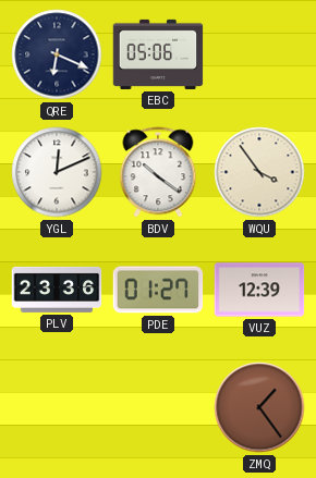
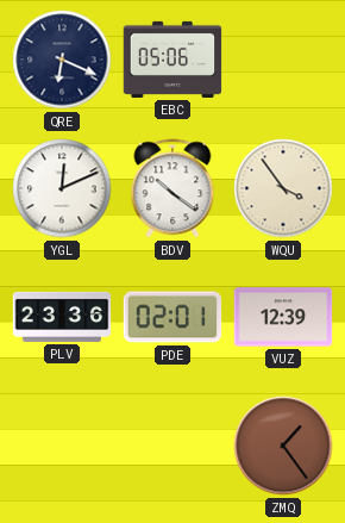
PDE: 01:27 -> 02:01
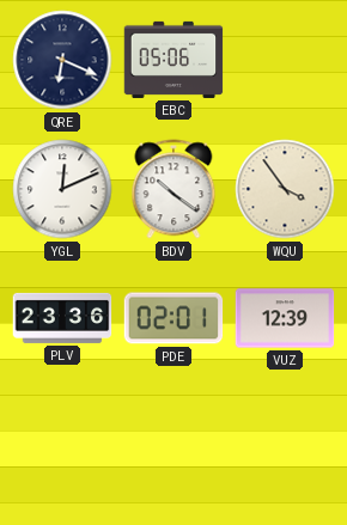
ZMQ: 1:24 -> none
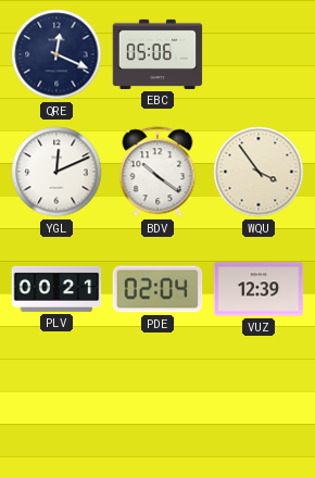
QRE: 6:19 -> 12:19
PLV: 23:36 -> 00:21
PDE: 02:01 -> 02:04
